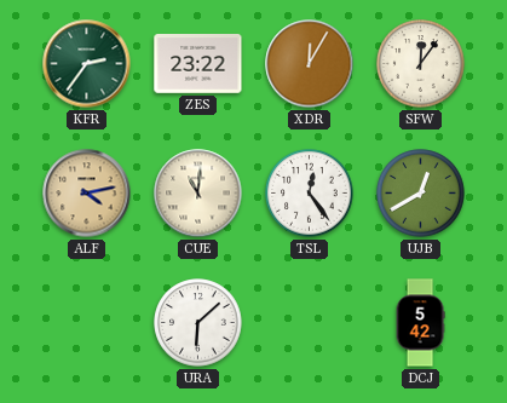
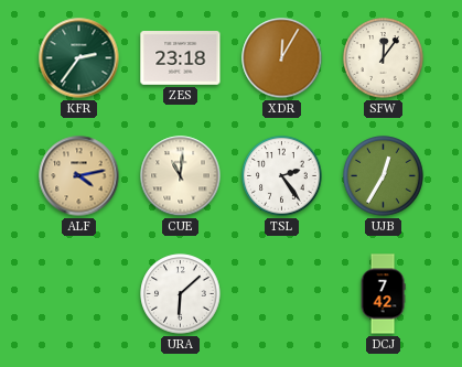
ZES: 23:22 -> 23:18
TSL: 12:24 -> 2:24
UJB: 12:40 -> 12:35
DCJ: 5:42 -> 7:42
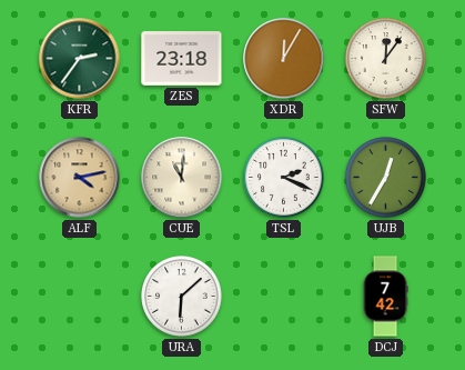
TSL: 2:24 -> 2:19
